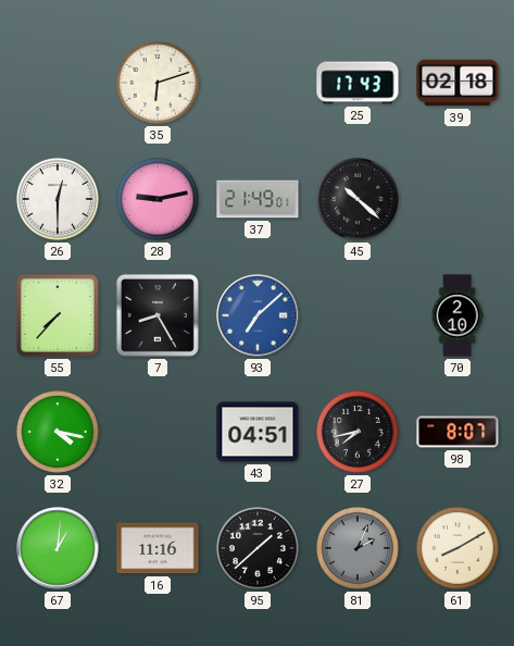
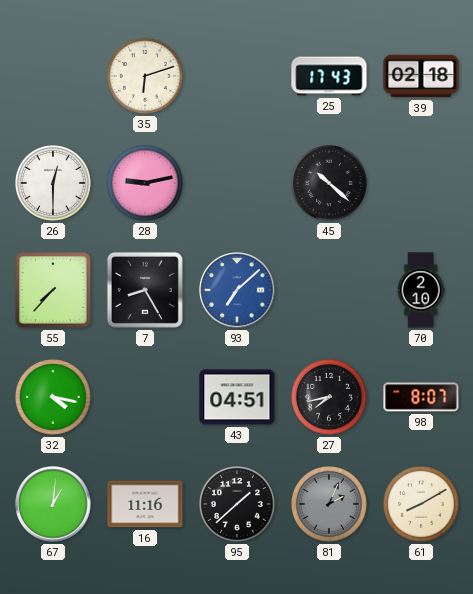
37: 21:49 -> none
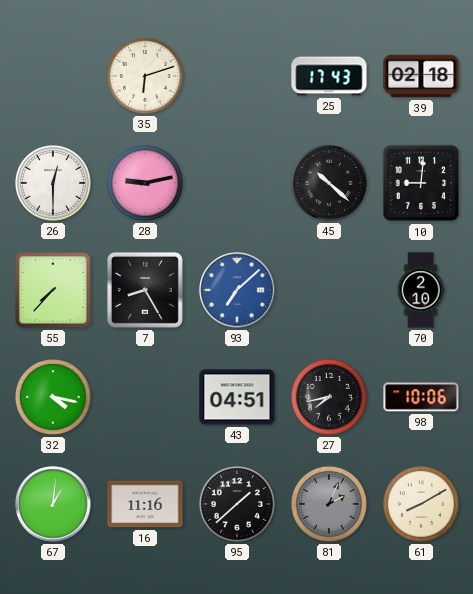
10: none -> 9:01
98: 8:07 -> 10:06
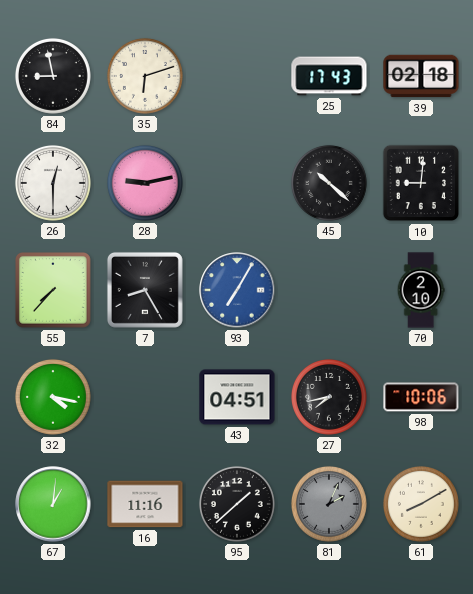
84: none -> 8:58
93: 7:08 -> 7:05
